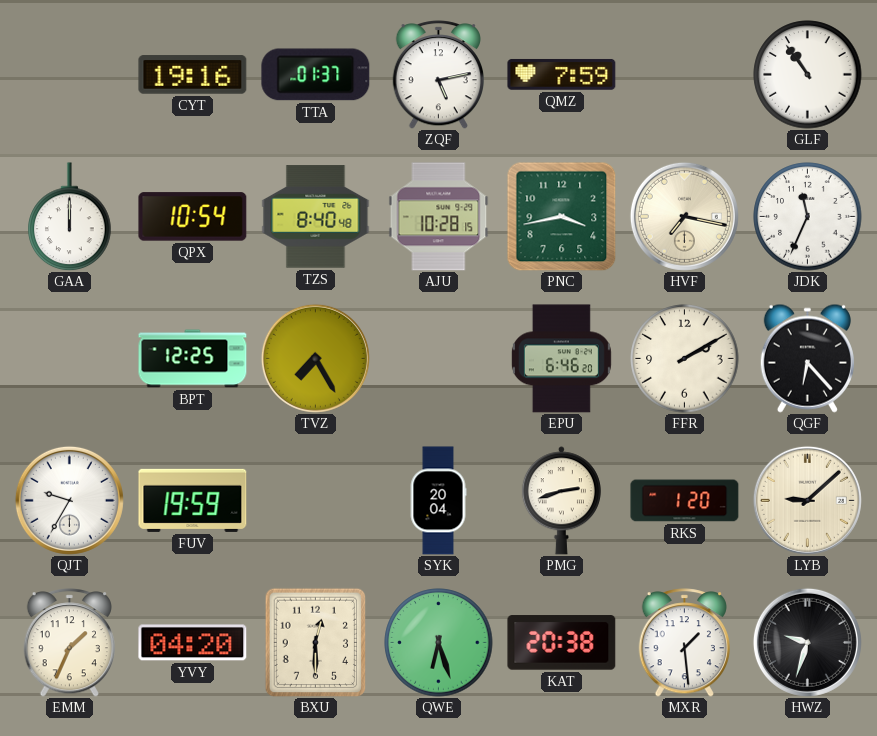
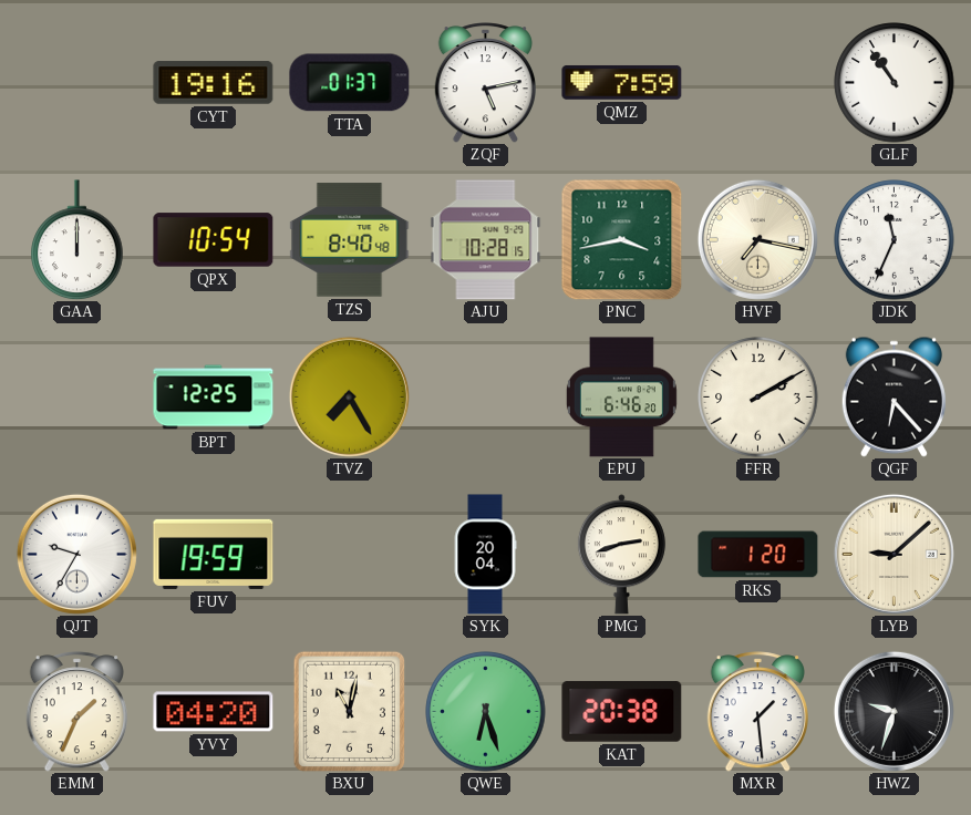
BXU: 12:30 -> 11:02
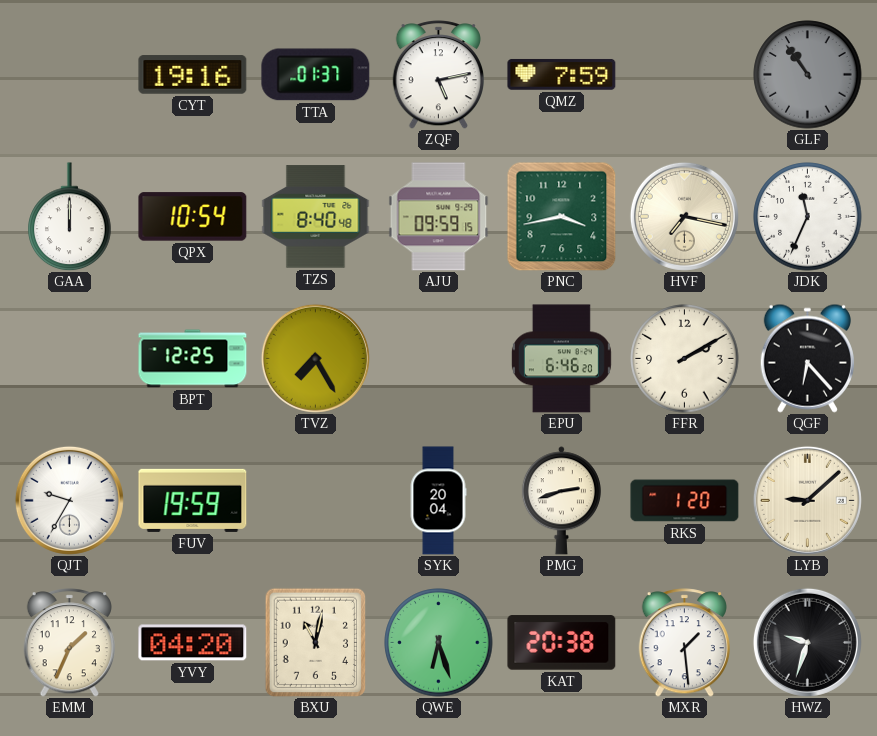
GLF dial: white -> grey
AJU: 10:28 -> 09:59
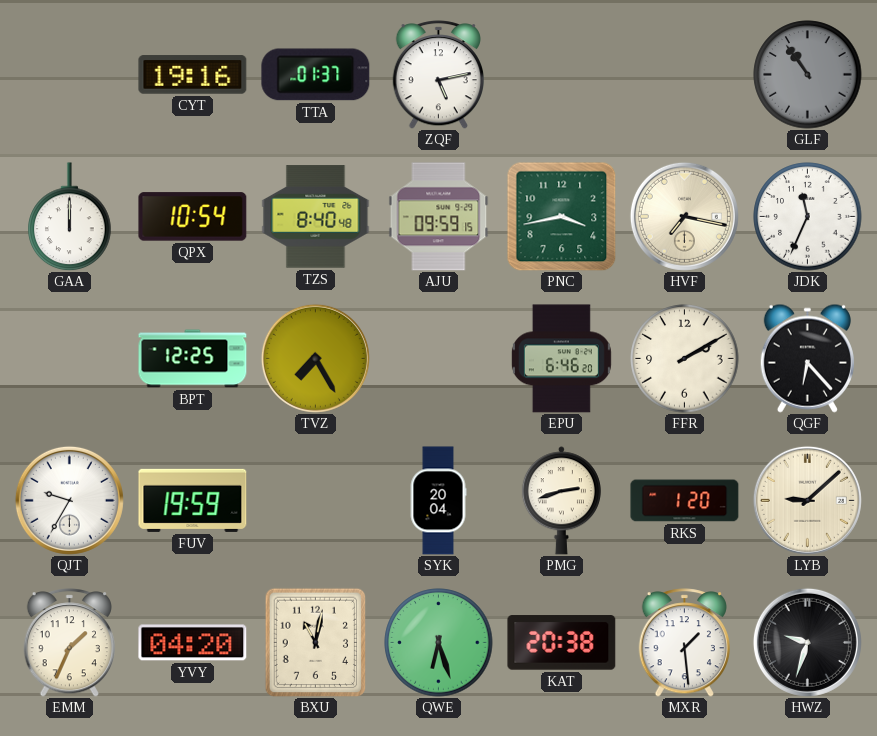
QMZ: 7:59 -> none
